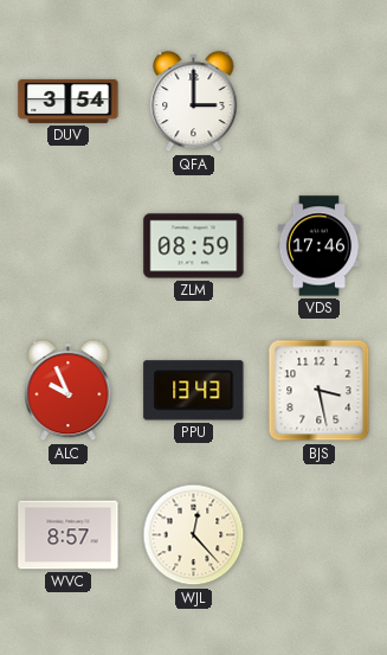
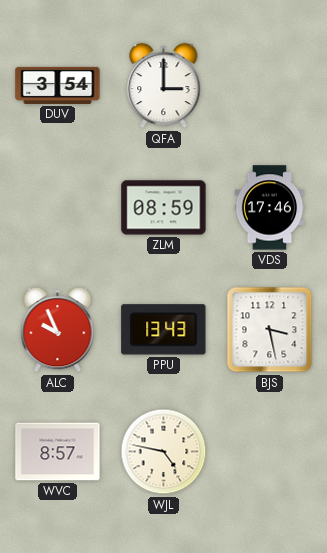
WJL: 12:23 -> 4:47
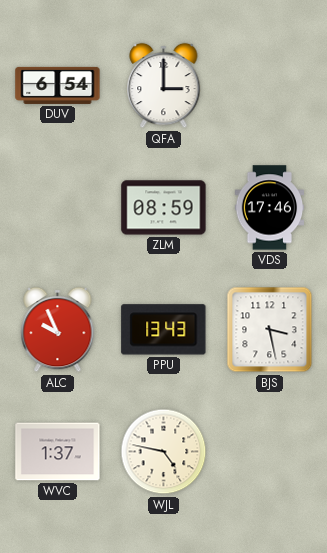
DUV: 3:54 -> 6:54
WVC: 8:57 -> 1:37
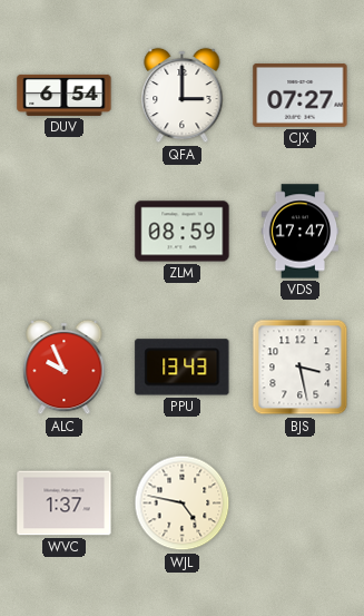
CJX: none -> 07:27
VDS: 17:46 -> 17:47
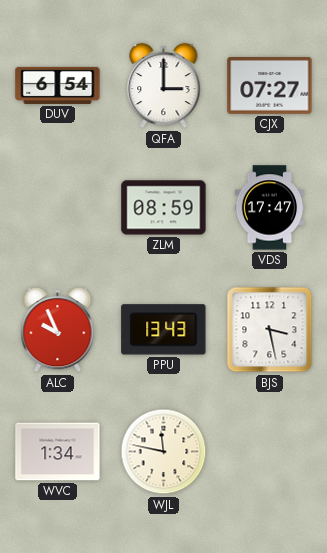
WVC: 1:37 -> 1:34
WJL: 4:47 -> 11:47
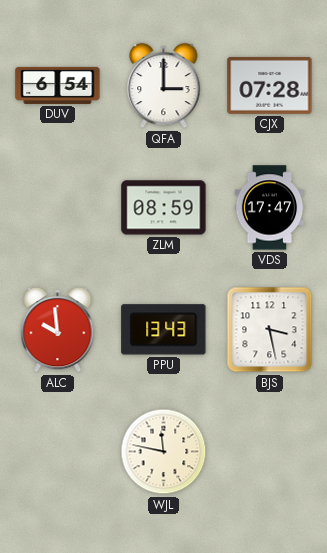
CJX: 07:27 -> 07:28
ALC: 9:56 -> 9:59
WVC: 1:34 -> none
